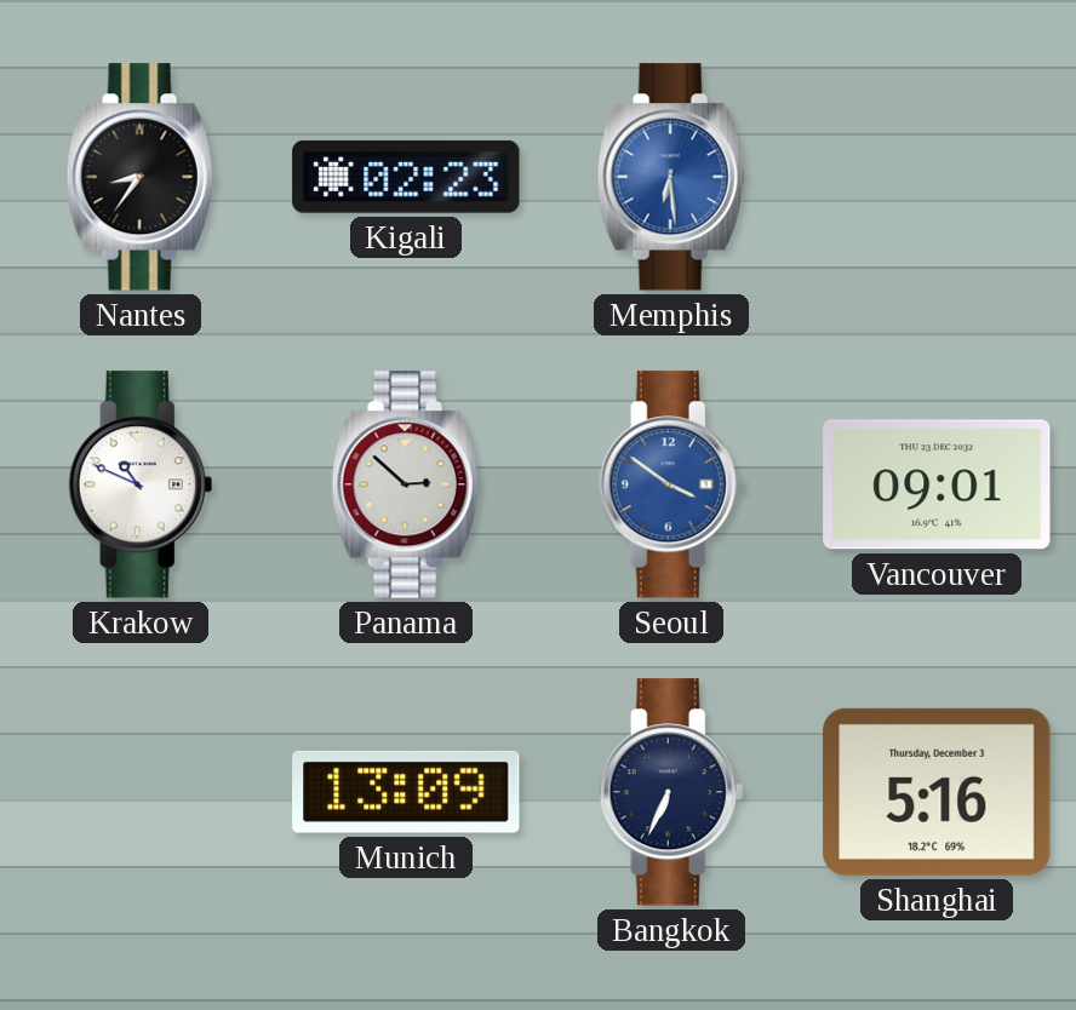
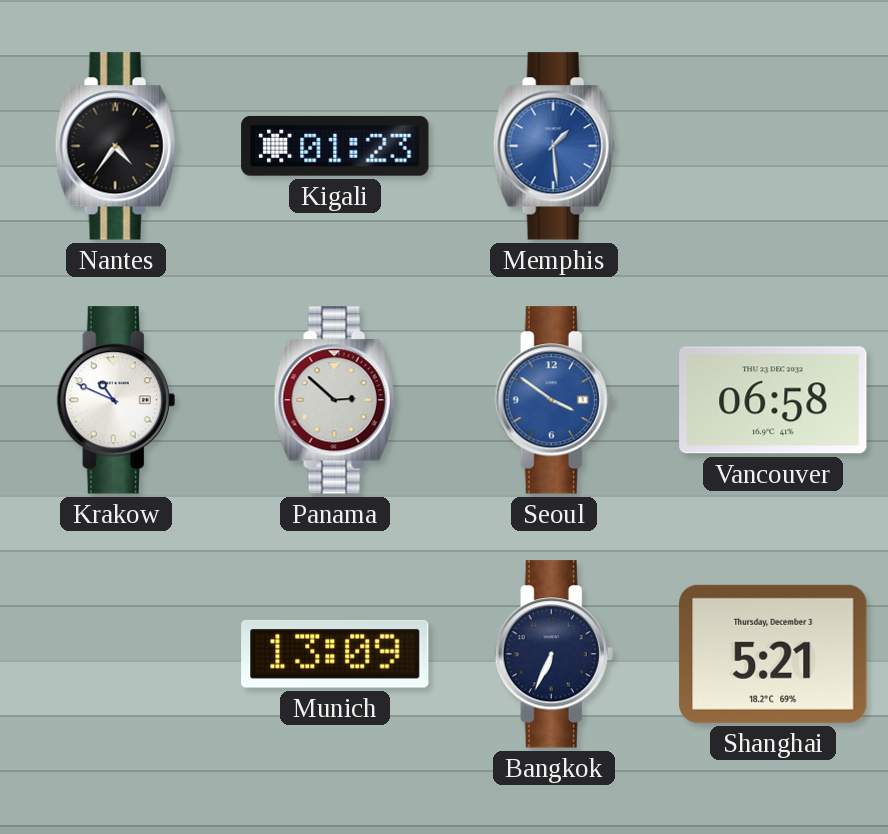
Nantes: 8:36 -> 4:36
Kigali: 02:23 -> 01:23
Memphis: 6:29 -> 1:29
Vancouver: 09:01 -> 06:58
Shanghai: 5:16 -> 5:21
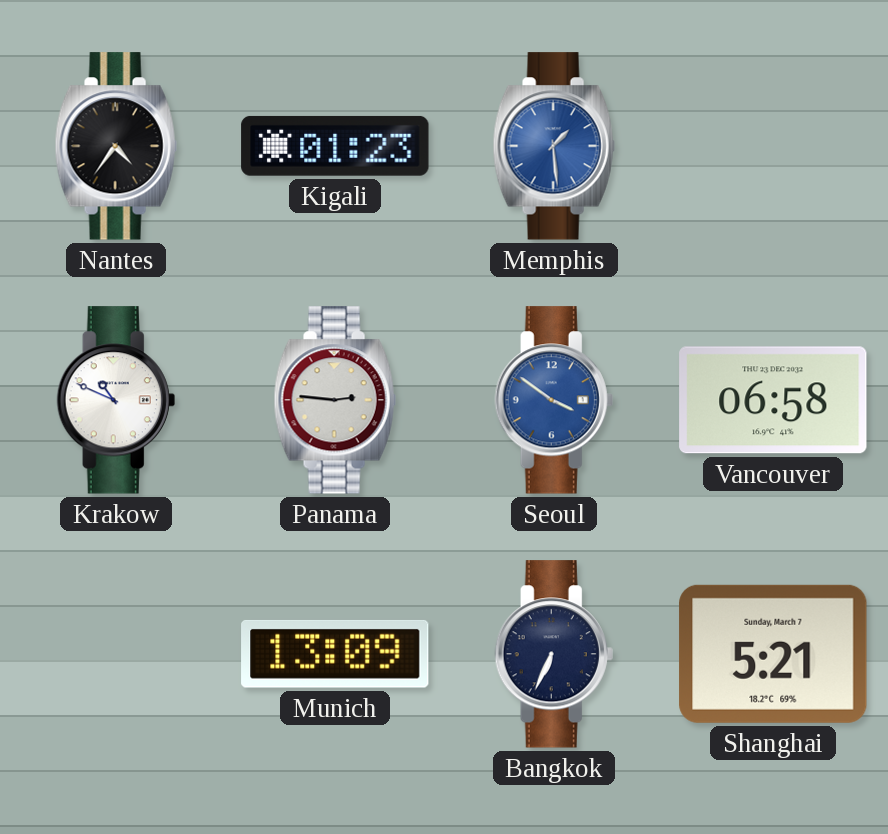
Panama: 2:52 -> 2:46
Shanghai date: Thursday, December 3 -> Sunday, March 7
